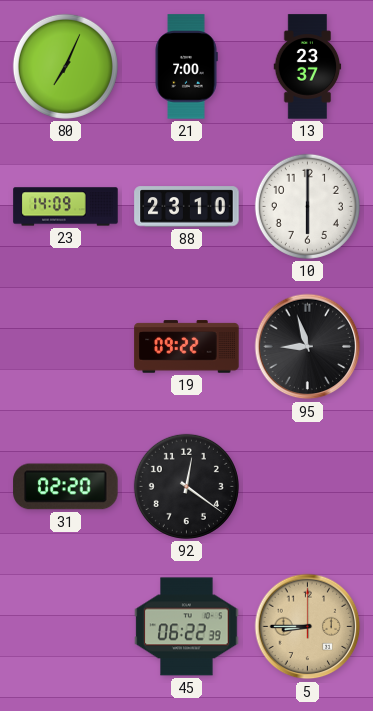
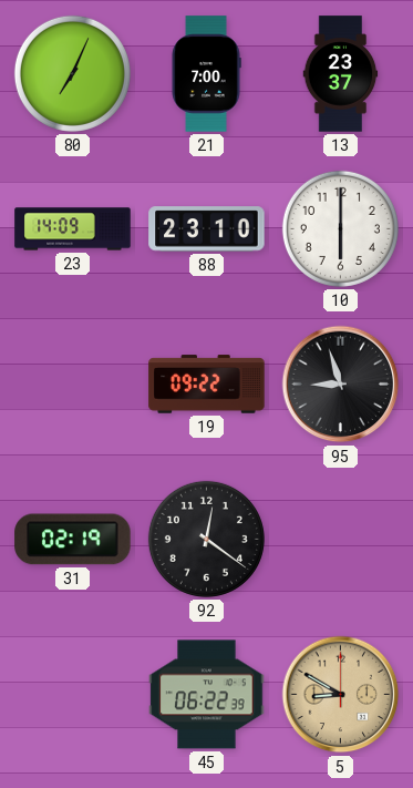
31: 02:20 -> 02:19
5: 8:45 -> 8:50
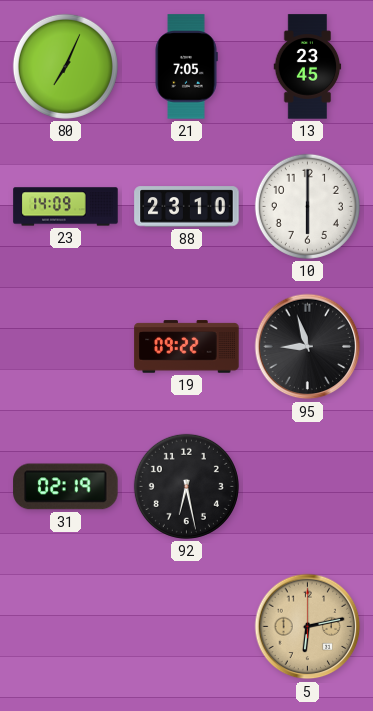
21: 7:00 -> 7:05
13: 23:37 -> 23:45
92: 12:21 -> 6:28
45: 06:22 -> none
5: 8:50 -> 6:13
